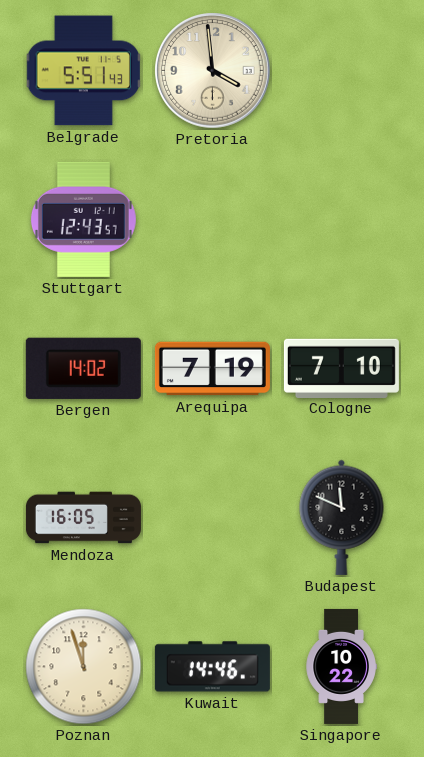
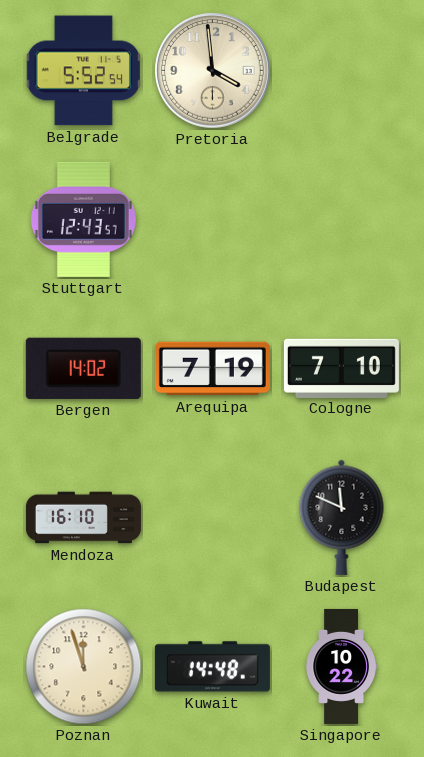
Belgrade: 5:51 -> 5:52
Mendoza: 16:05 -> 16:10
Kuwait: 14:46 -> 14:48
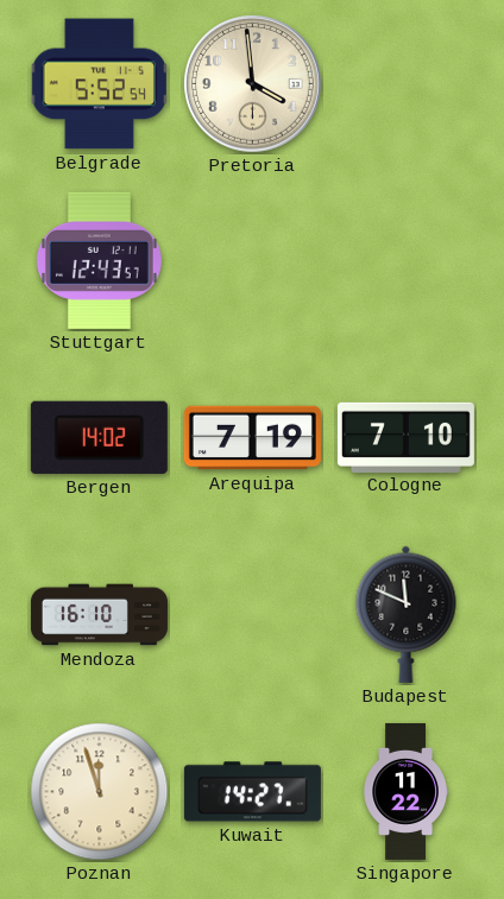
Kuwait: 14:48 -> 14:27
Singapore: 10:22 -> 11:22
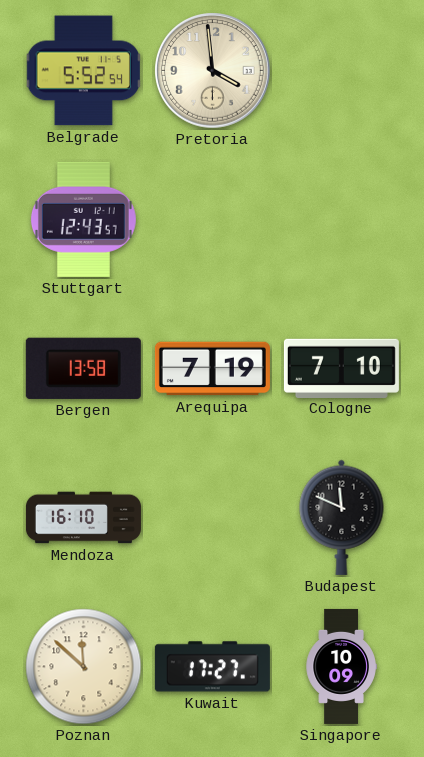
Bergen: 14:02 -> 13:58
Poznan: 11:57 -> 11:52
Kuwait: 14:27 -> 17:27
Singapore: 11:22 -> 10:09
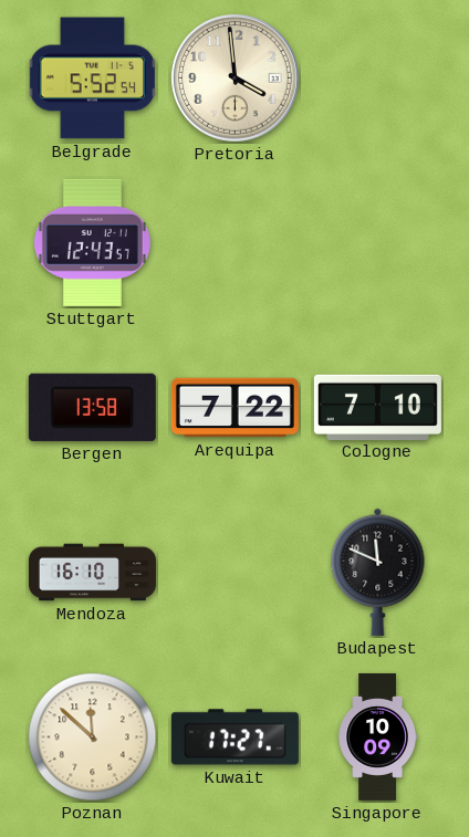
Arequipa: 7:19 -> 7:22
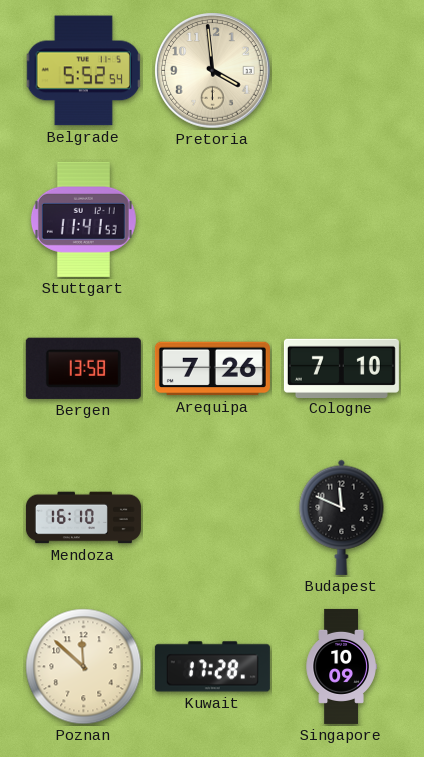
Stuttgart: 12:43 -> 11:41
Arequipa: 7:22 -> 7:26
Kuwait: 17:27 -> 17:28
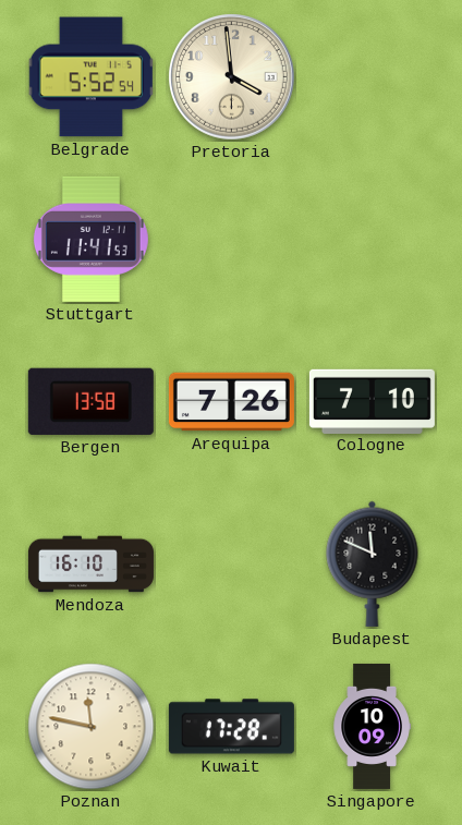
Poznan: 11:52 -> 11:47
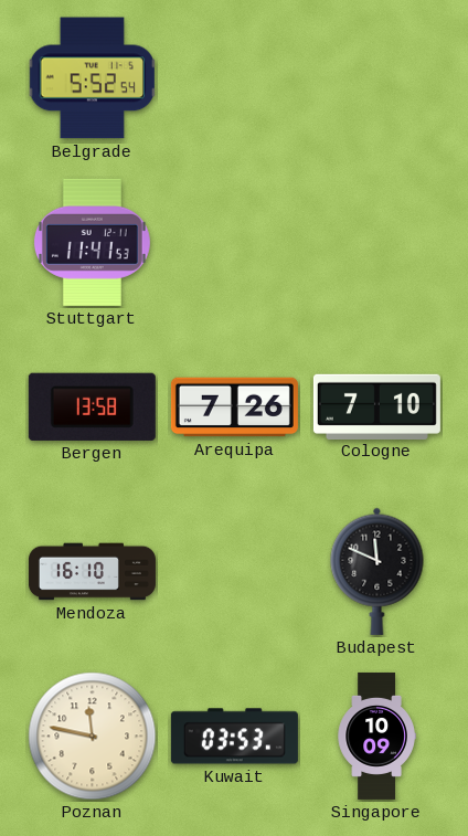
Pretoria: 3:59 -> none
Kuwait: 17:28 -> 03:53
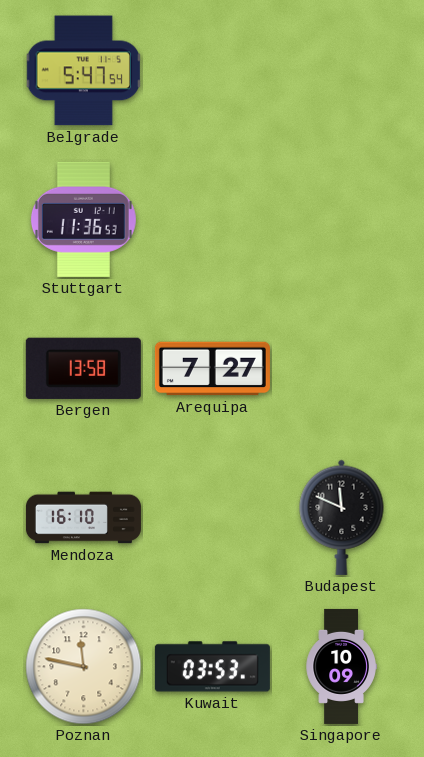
Belgrade: 5:52 -> 5:47
Stuttgart: 11:41 -> 11:36
Arequipa: 7:26 -> 7:27
Cologne: 7:10 -> none
